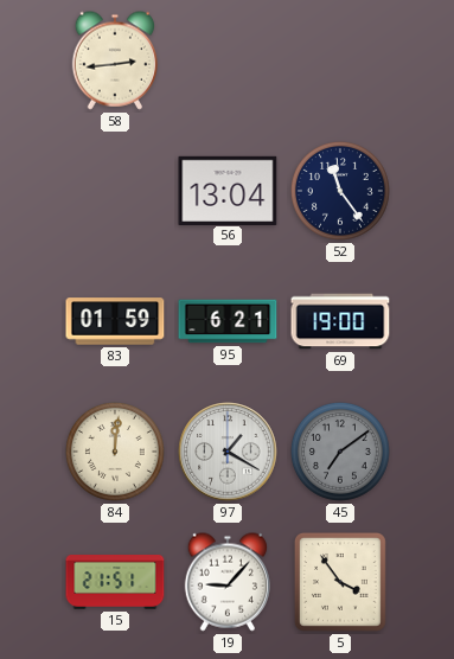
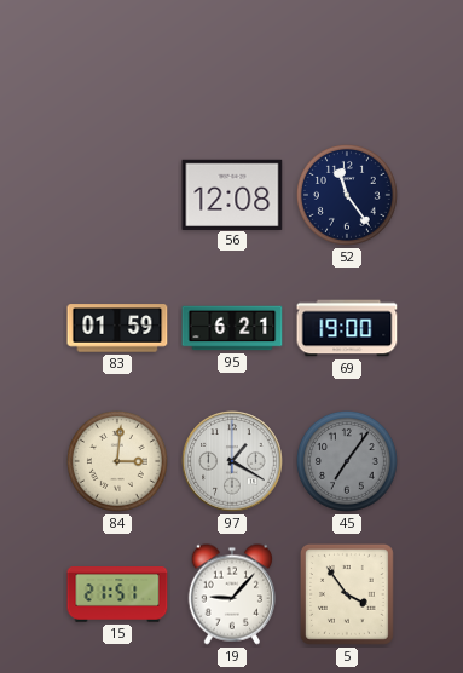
58: 2:44 -> none
56: 13:04 -> 12:08
84: 12:01 -> 3:01
45: 7:09 -> 7:06
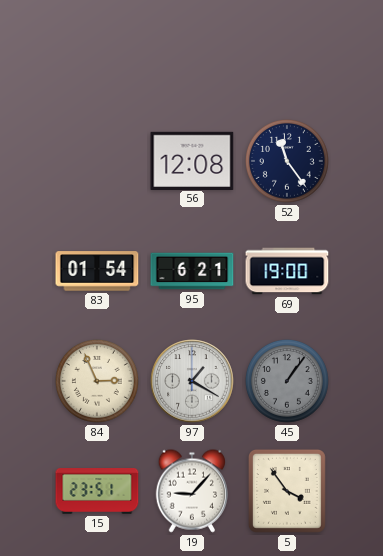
83: 01:59 -> 01:54
84: 3:01 -> 2:56
45: 7:06 -> 1:06
15: 21:51 -> 23:51
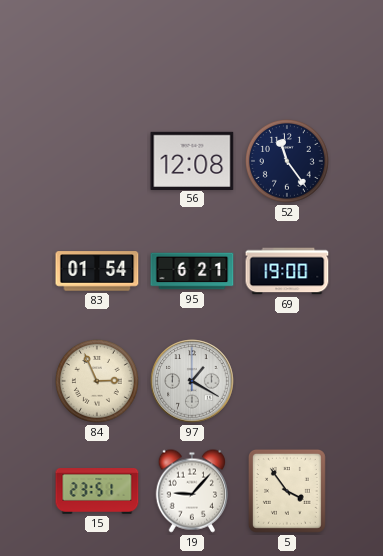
45: 1:06 -> none
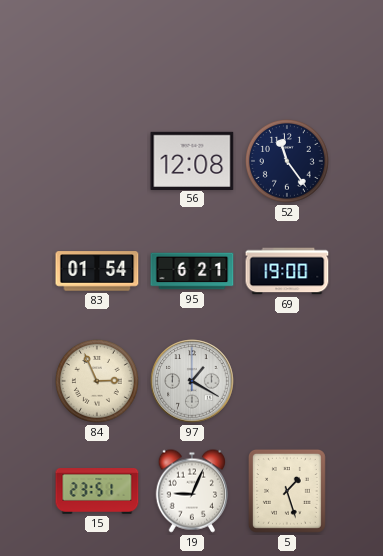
19: 9:07 -> 9:04
5: 3:54 -> 1:27
